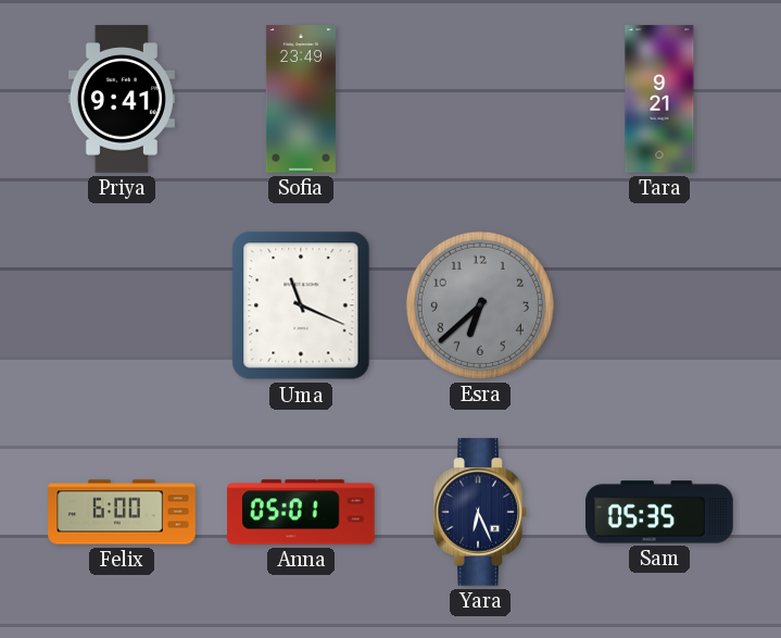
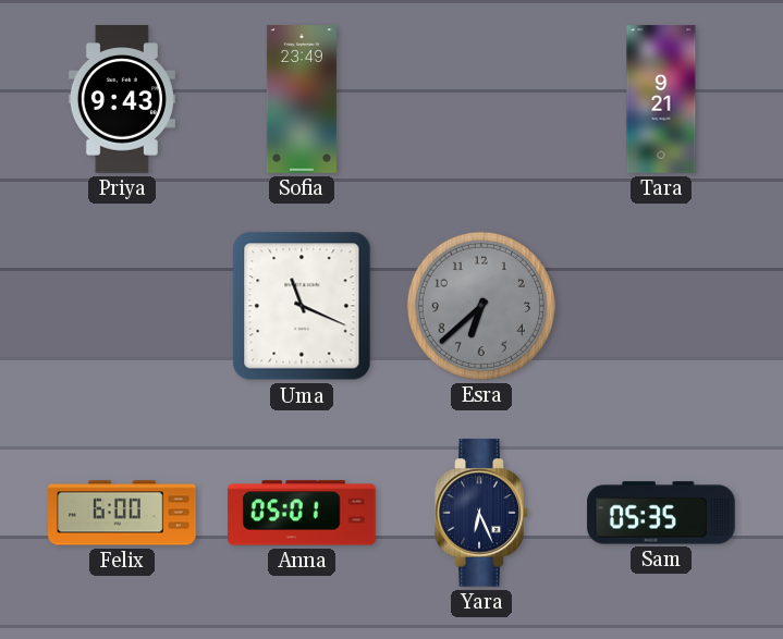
Priya: 9:41 -> 9:43
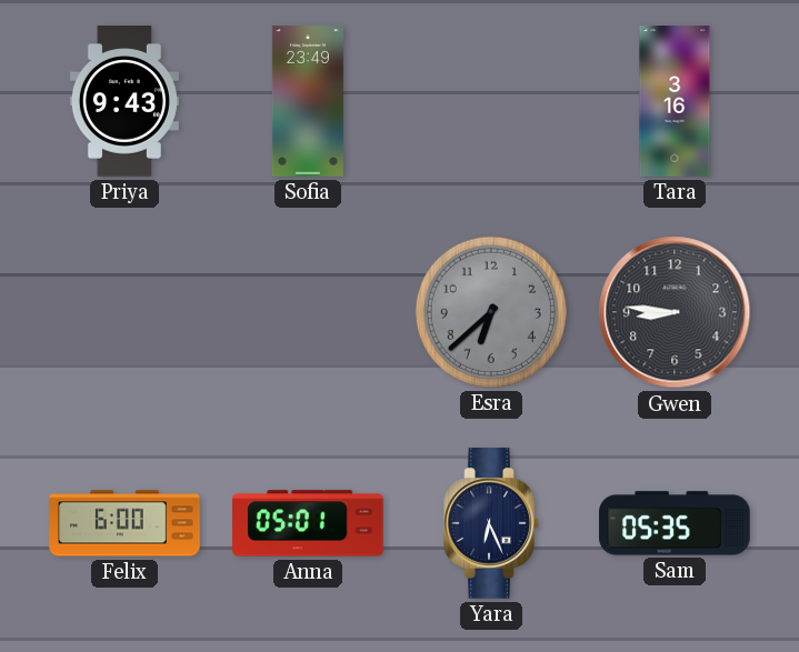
Tara: 9:21 -> 3:16
Uma: 11:19 -> none
Gwen: none -> 8:46
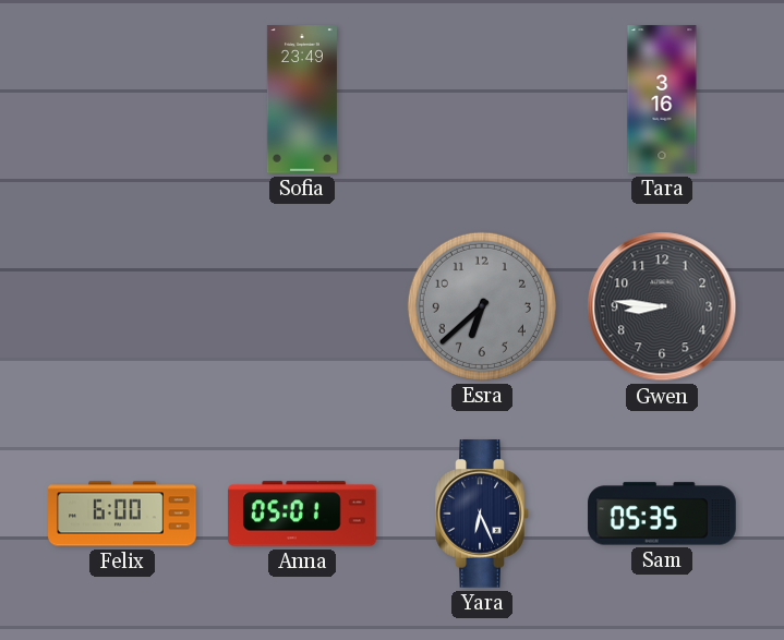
Priya: 9:43 -> none
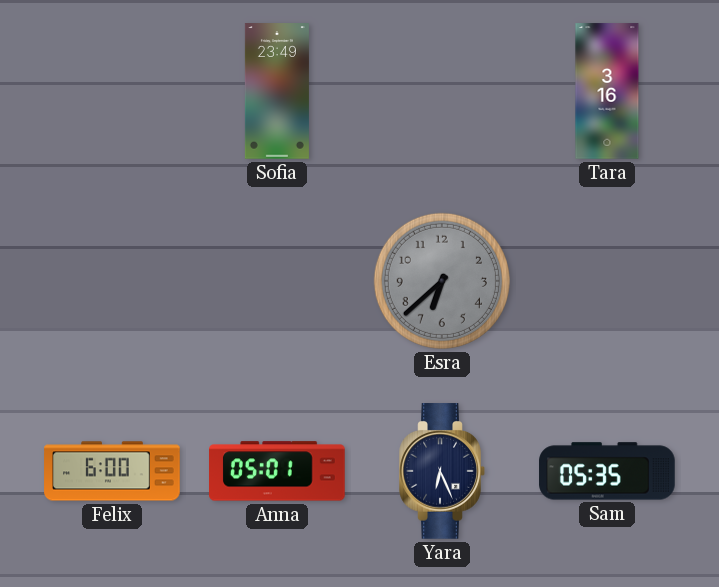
Gwen: 8:46 -> none
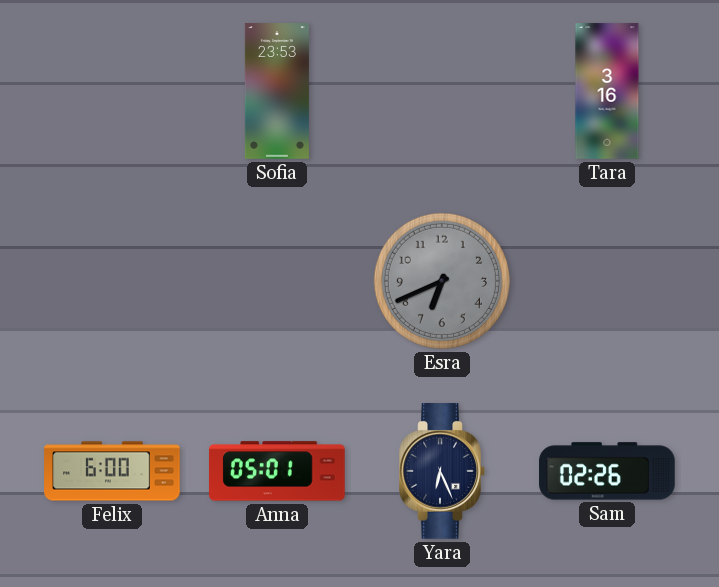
Sofia: 23:49 -> 23:53
Esra: 6:38 -> 6:41
Sam: 05:35 -> 02:26
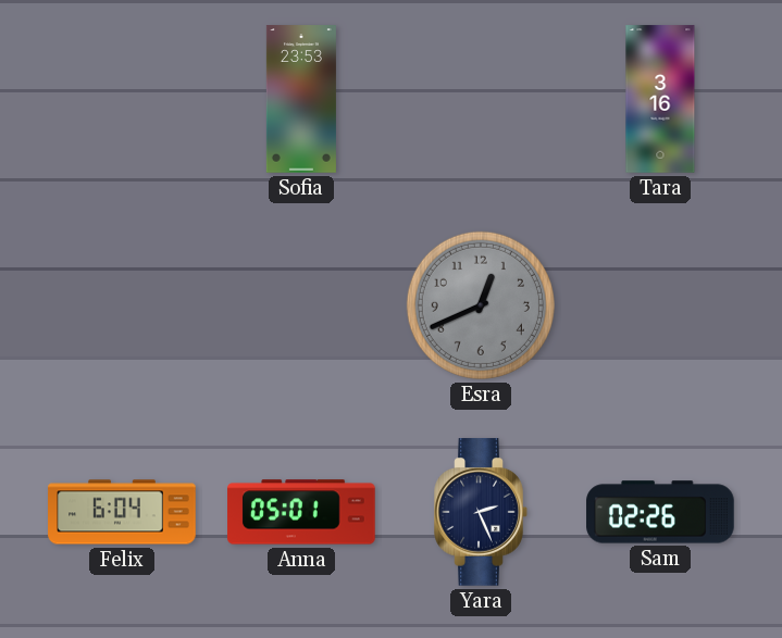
Esra: 6:41 -> 12:41
Felix: 6:00 -> 6:04
Yara: 6:26 -> 2:26
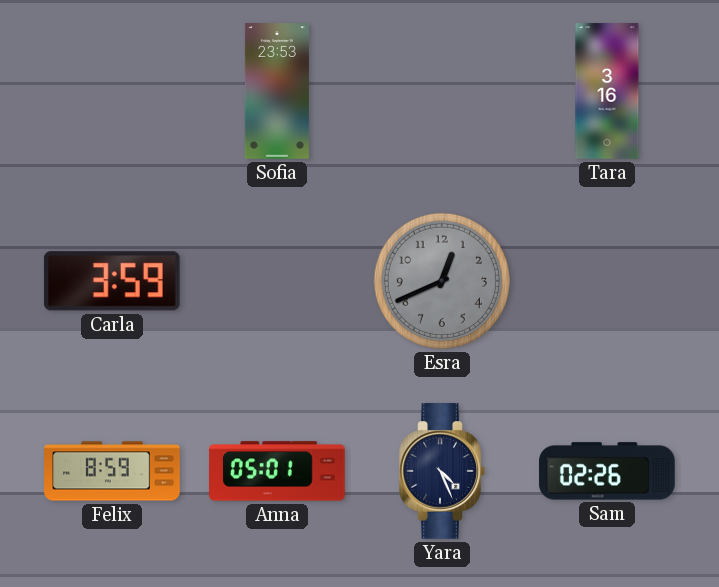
Carla: none -> 3:59
Felix: 6:04 -> 8:59
Yara: 2:26 -> 4:26
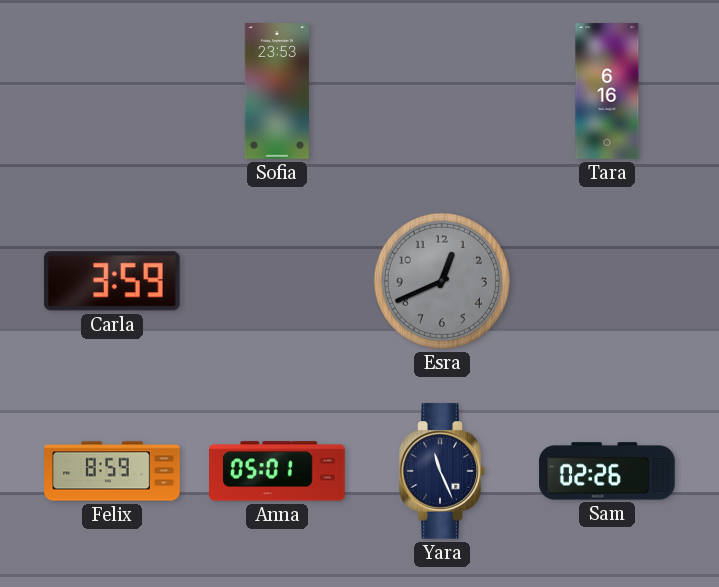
Tara: 3:16 -> 6:16
Yara: 4:26 -> 11:26
